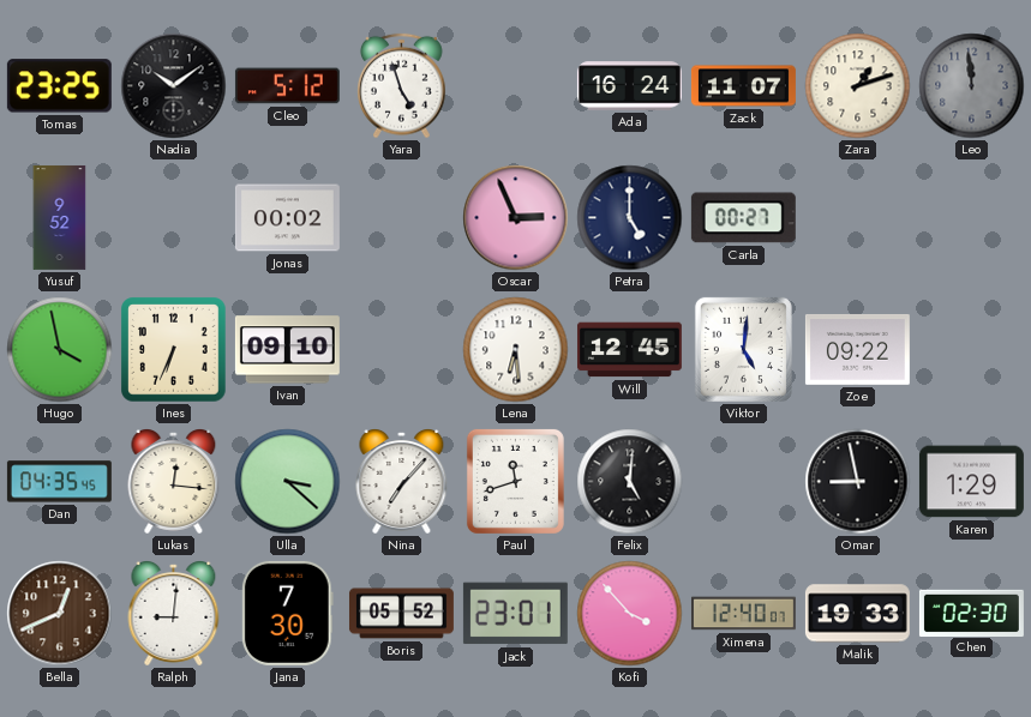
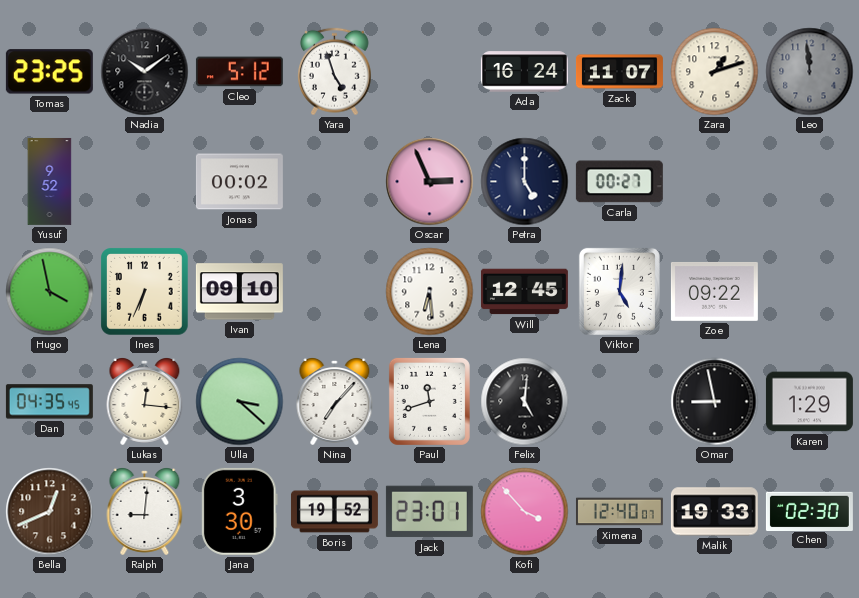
Jana: 7:30 -> 3:30
Boris: 05:52 -> 19:52
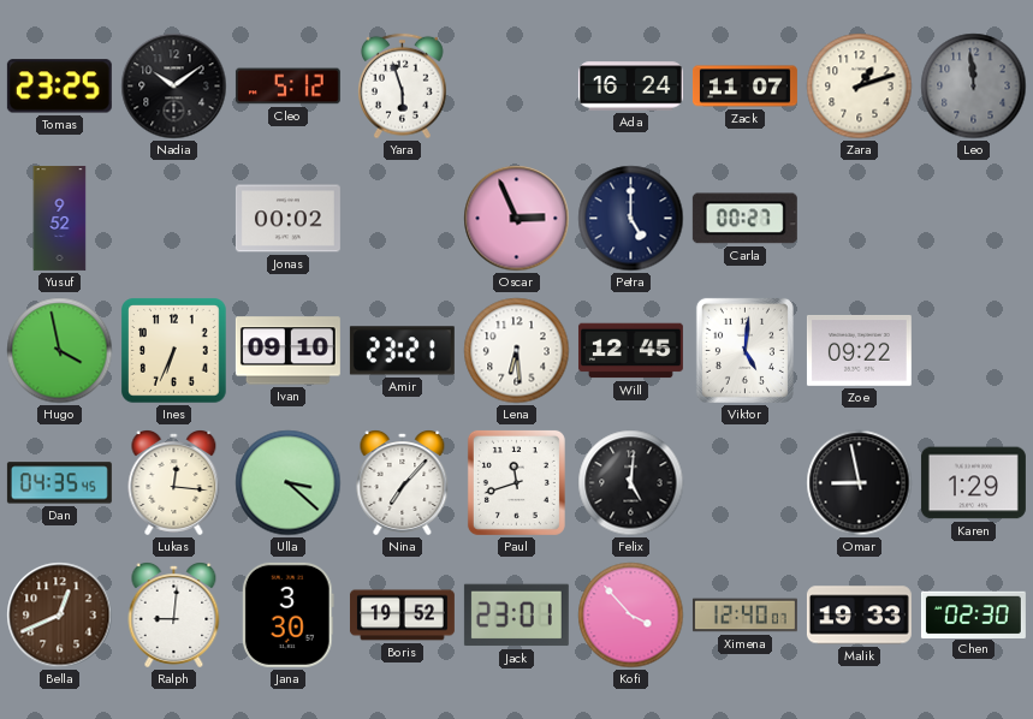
Yara: 4:57 -> 5:57
Amir: none -> 23:21
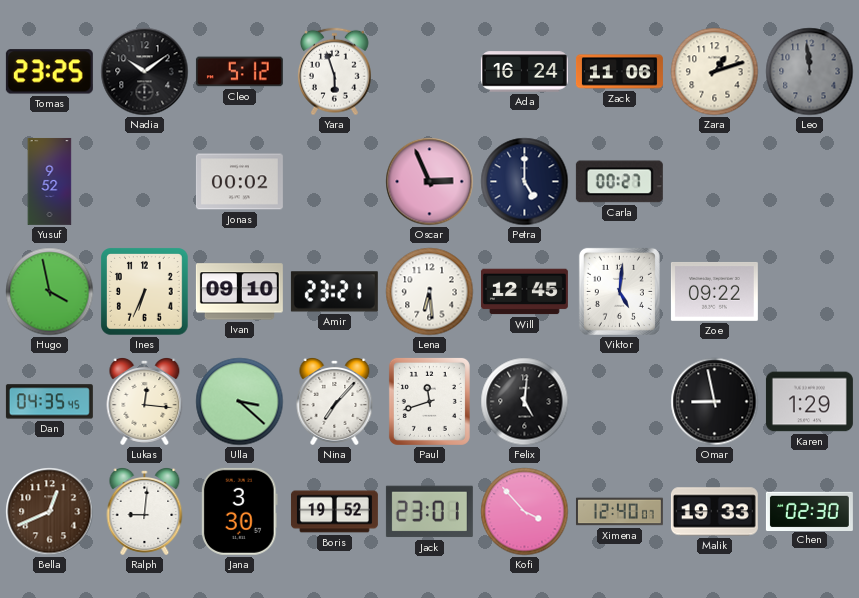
Zack: 11:07 -> 11:06
